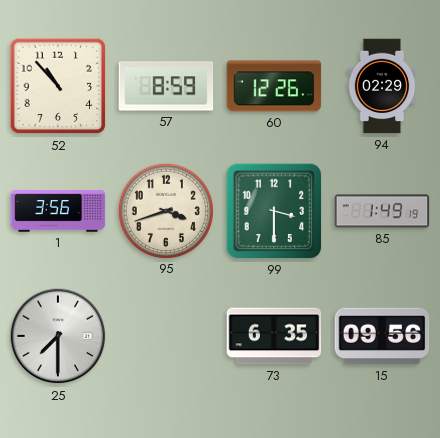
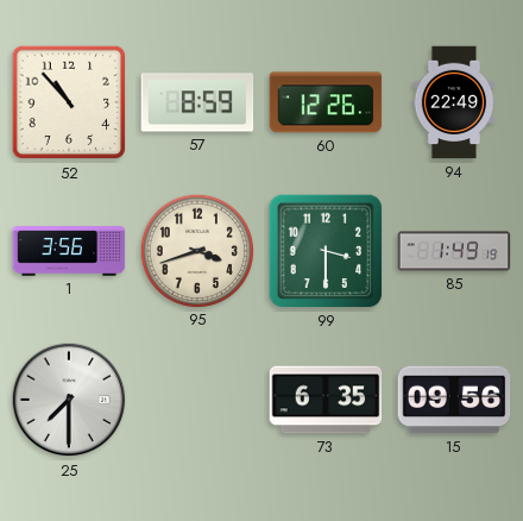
94: 02:29 -> 22:49
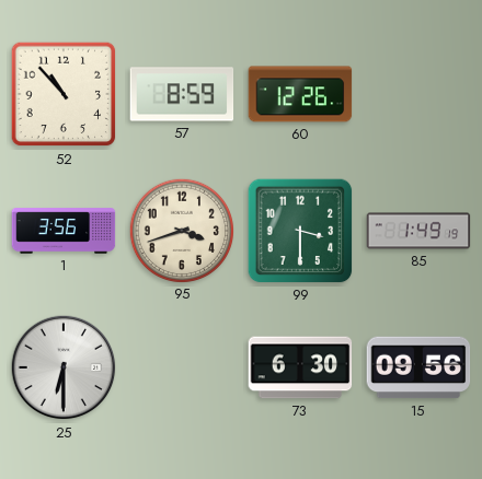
94: 22:49 -> none
25: 7:30 -> 6:30
73: 6:35 -> 6:30
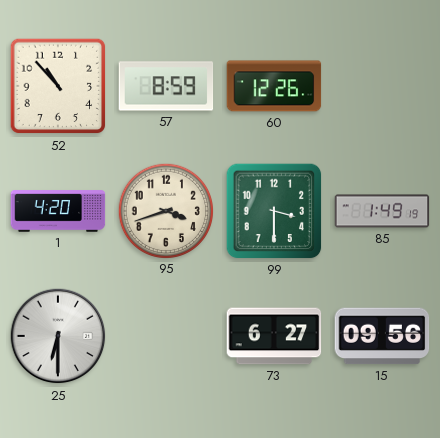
1: 3:56 -> 4:20
73: 6:30 -> 6:27
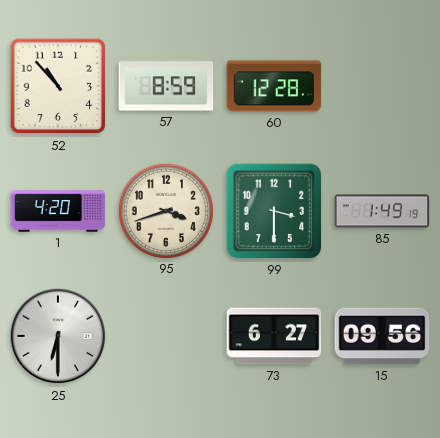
60: 12:26 -> 12:28
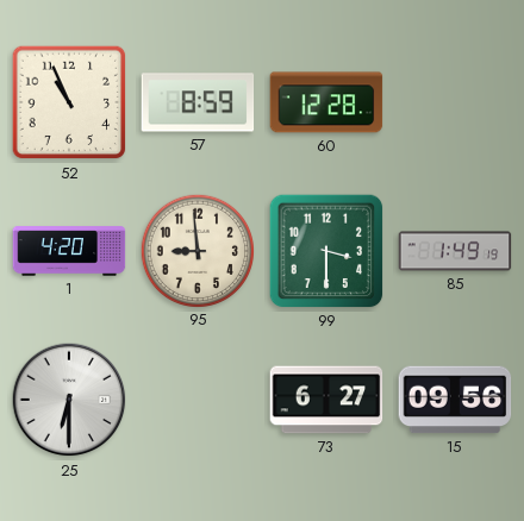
52: 10:53 -> 10:56
95: 3:42 -> 8:59
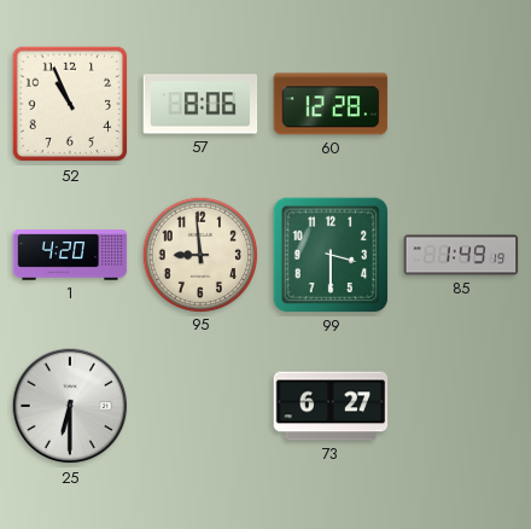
57: 8:59 -> 8:06
15: 09:56 -> none
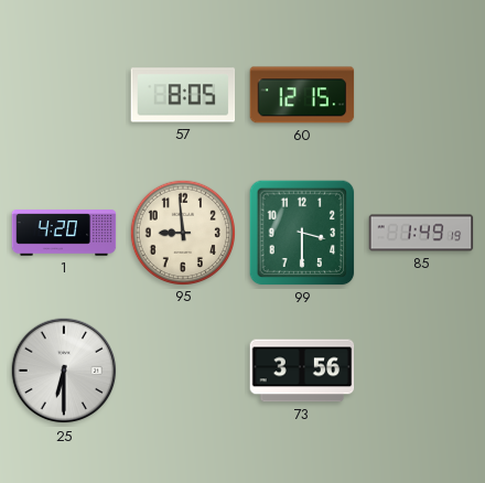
52: 10:56 -> none
57: 8:06 -> 8:05
60: 12:28 -> 12:15
73: 6:27 -> 3:56
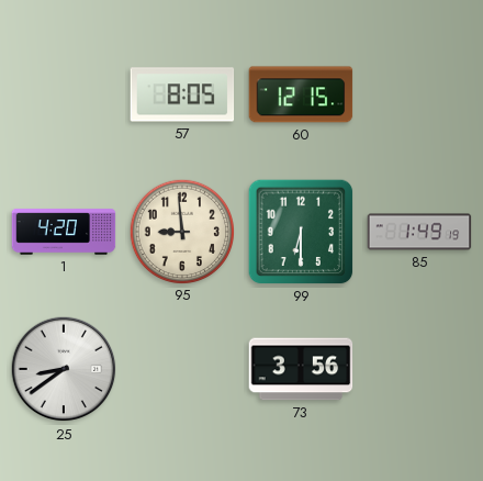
99: 3:30 -> 6:30
25: 6:30 -> 8:39
